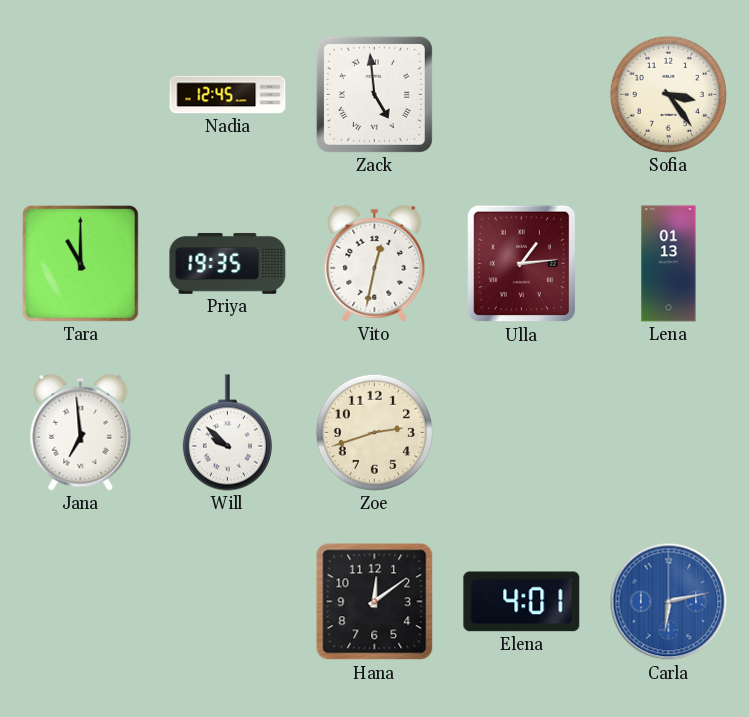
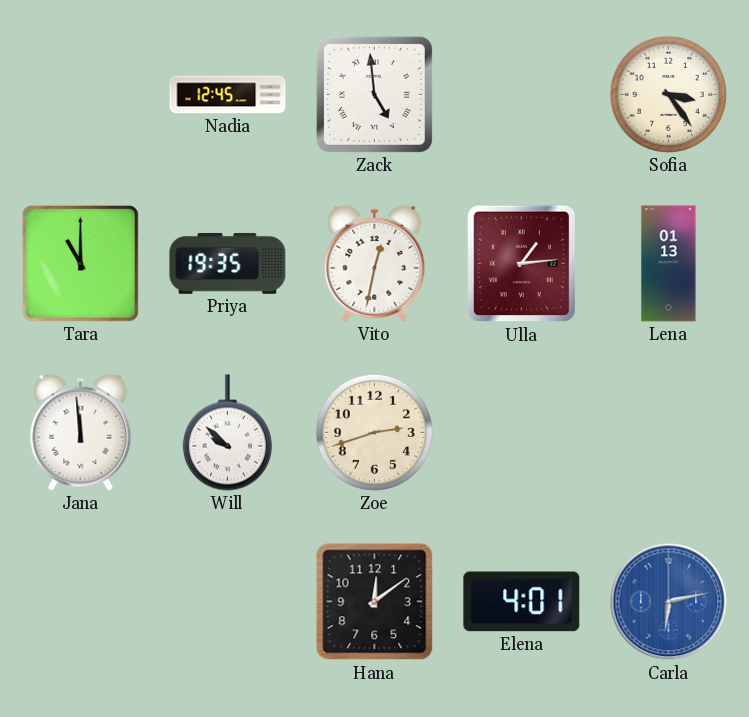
Jana: 6:59 -> 11:59
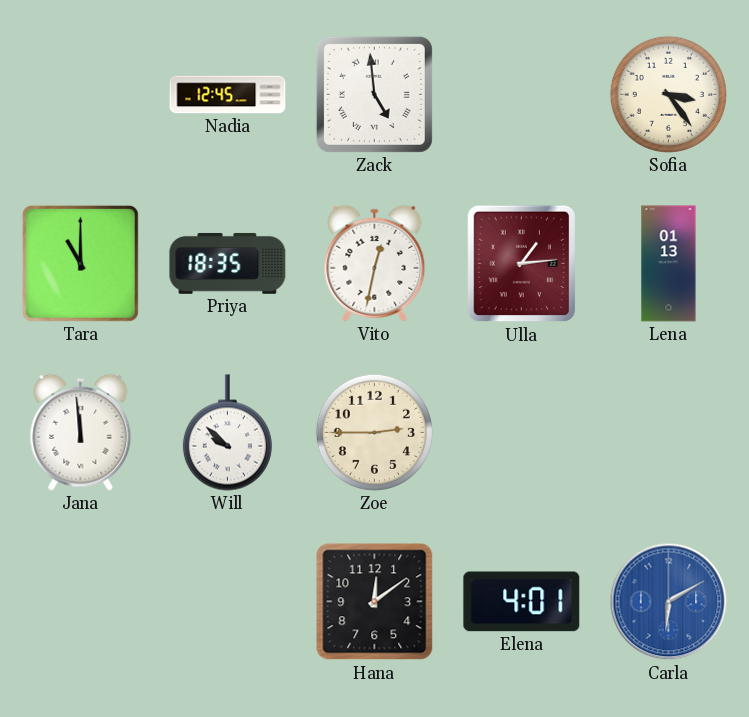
Priya: 19:35 -> 18:35
Zoe: 2:42 -> 2:45
Carla: 6:13 -> 6:10
